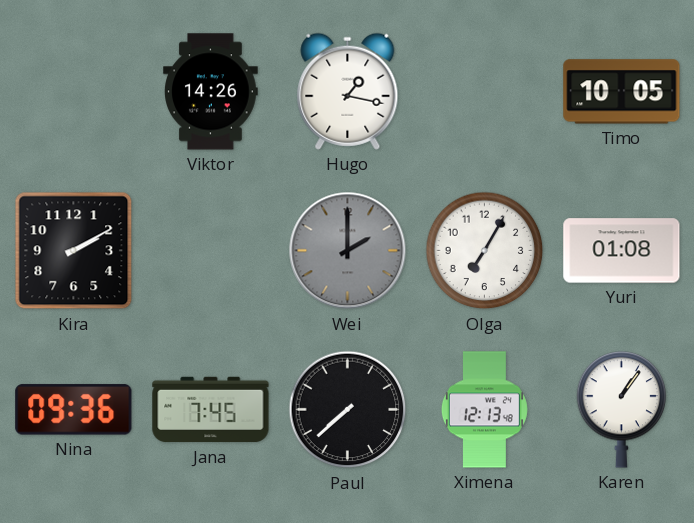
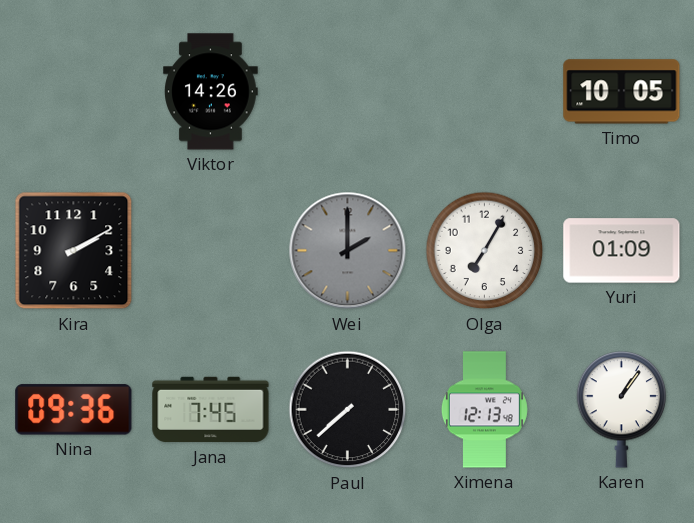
Hugo: 1:17 -> none
Yuri: 01:08 -> 01:09
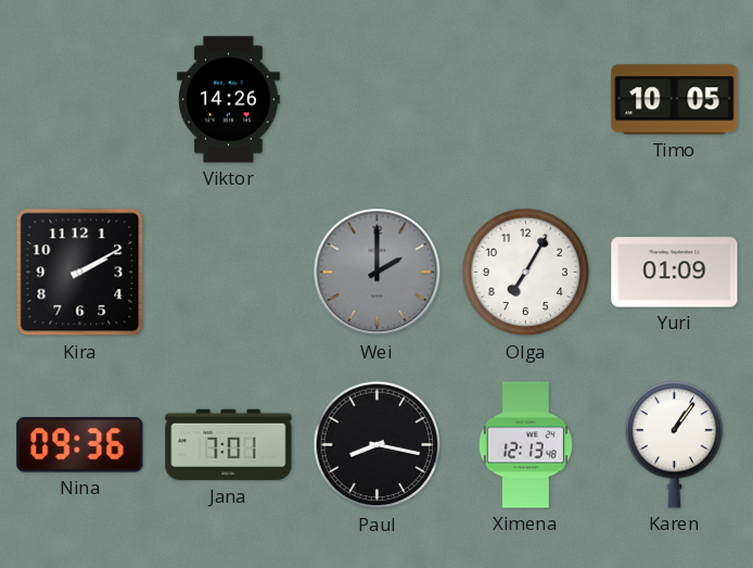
Jana: 7:45 -> 7:01
Paul: 7:38 -> 8:17
